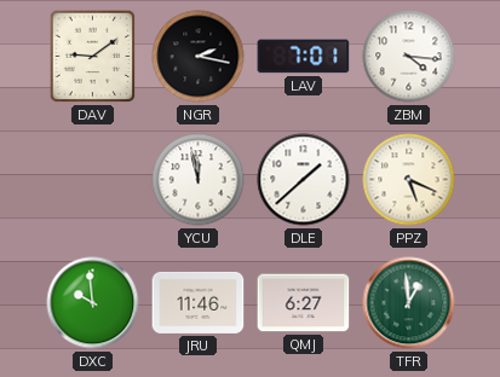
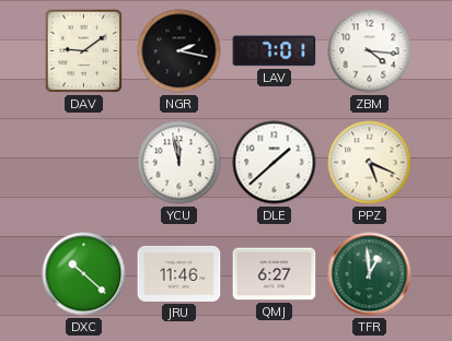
DXC: 9:59 -> 10:22
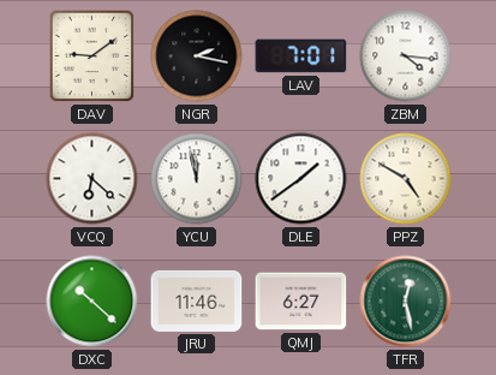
VCQ: none -> 6:22
DLE: 1:38 -> 1:39
PPZ: 5:19 -> 4:50
TFR: 12:59 -> 12:28
